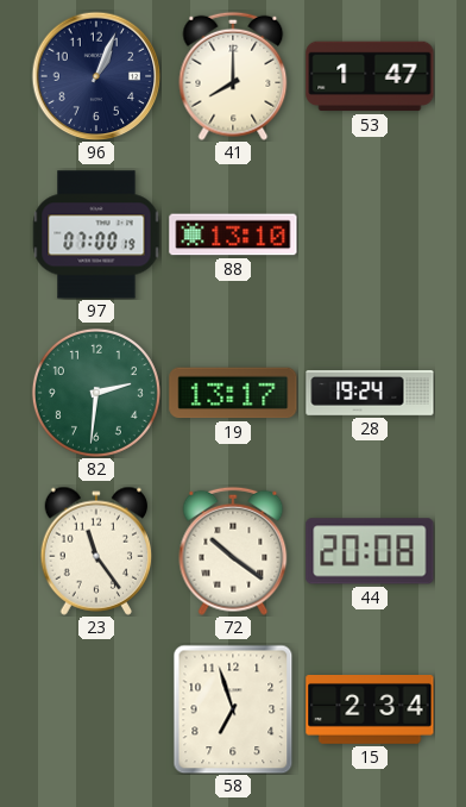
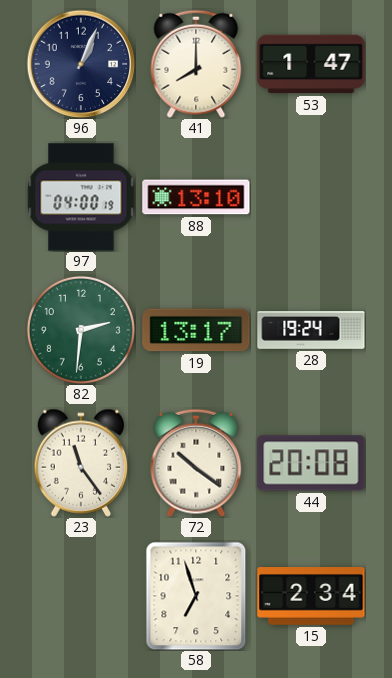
97: 07:00 -> 04:00
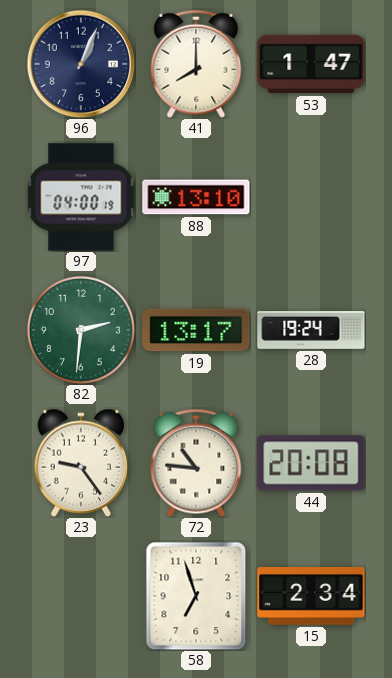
23: 11:24 -> 9:24
72: 10:21 -> 10:46
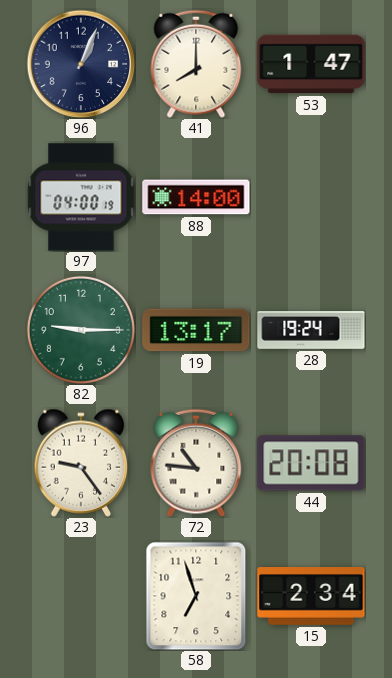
88: 13:10 -> 14:00
82: 2:31 -> 9:15
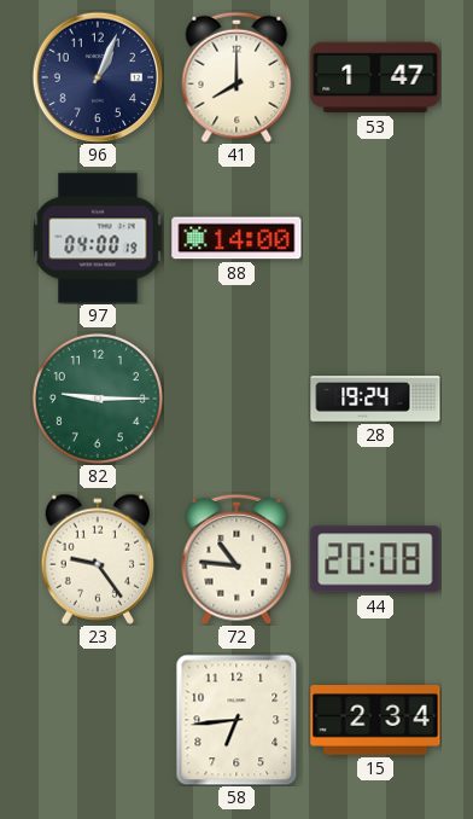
19: 13:17 -> none
58: 6:57 -> 6:44
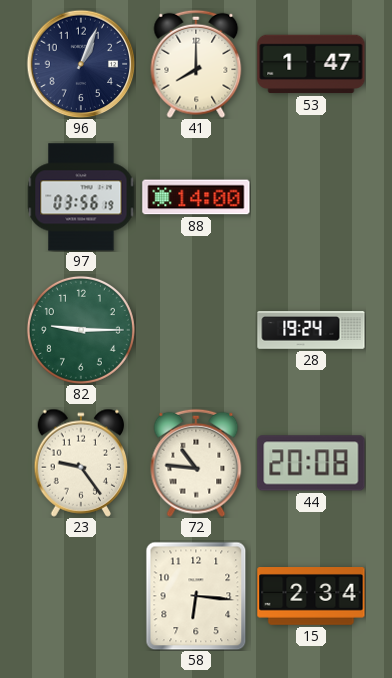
97: 04:00 -> 03:56
58: 6:44 -> 6:16
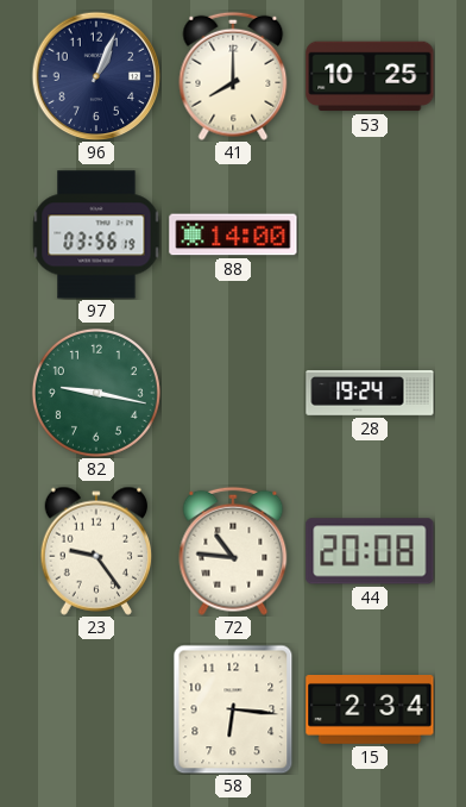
53: 1:47 -> 10:25
82: 9:15 -> 9:17
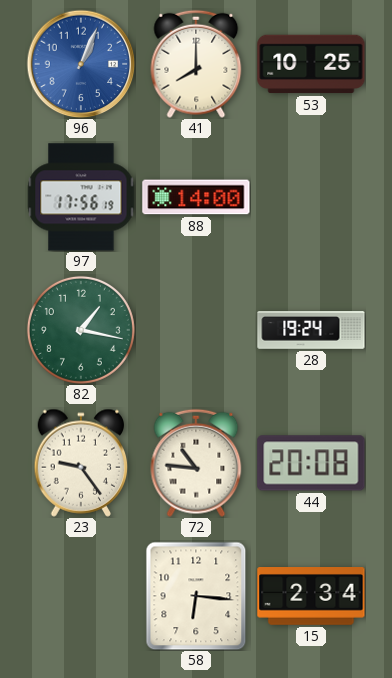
96 dial: navy -> blue
97: 03:56 -> 17:56
82: 9:17 -> 1:17
